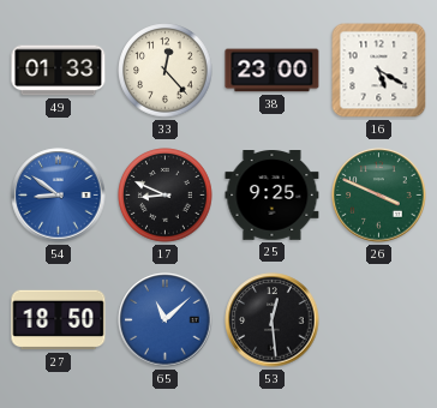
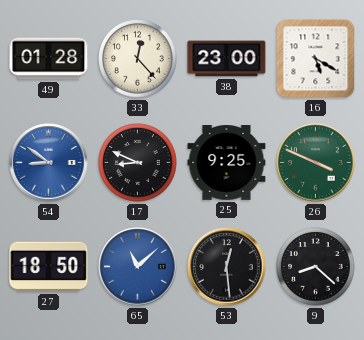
49: 01:33 -> 01:28
9: none -> 8:22
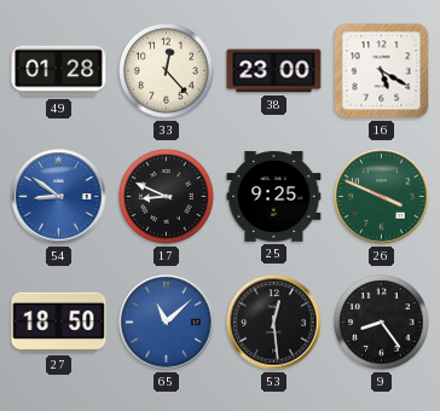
9: 8:22 -> 8:24
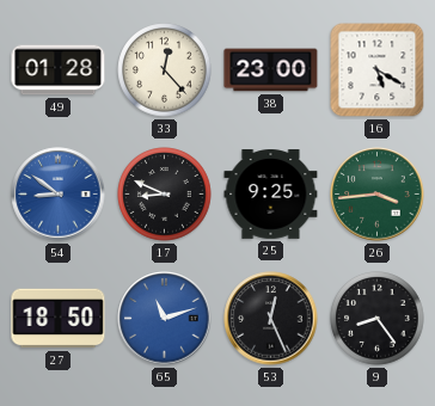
26: 3:49 -> 3:44
65: 11:08 -> 11:12
53: 12:29 -> 12:26
